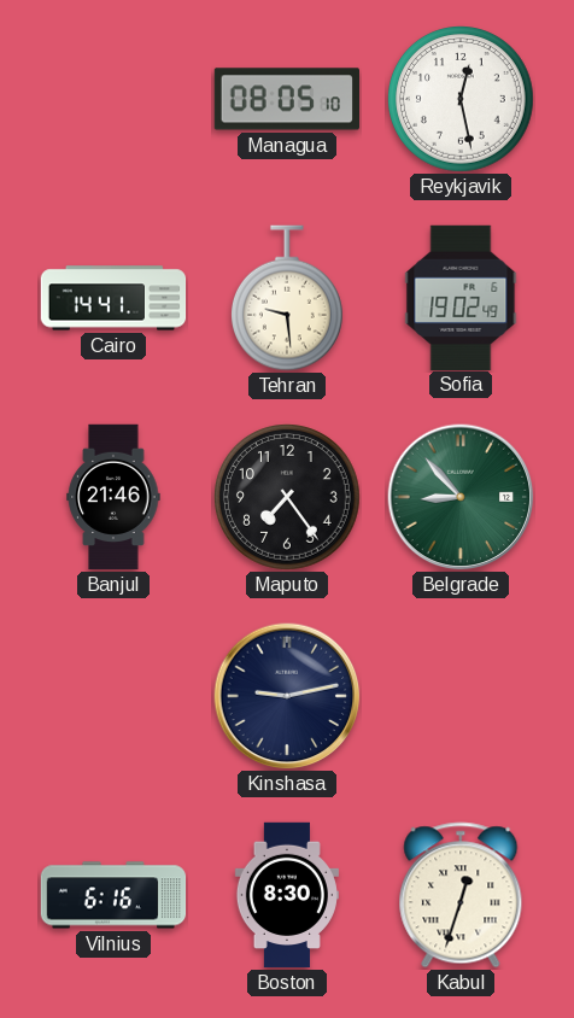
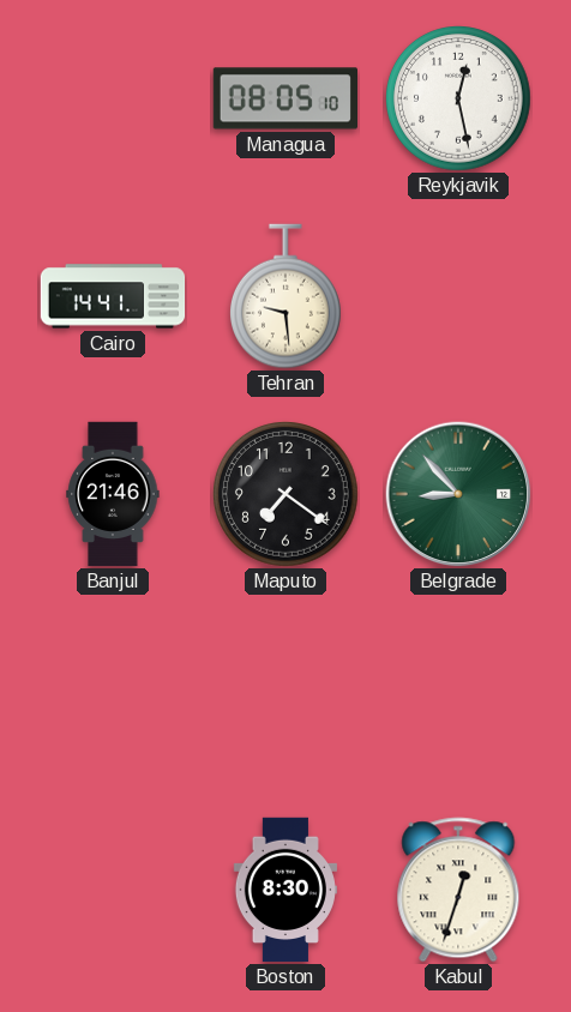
Sofia: 19:02 -> none
Maputo: 7:24 -> 7:21
Kinshasa: 9:13 -> none
Vilnius: 6:16 -> none
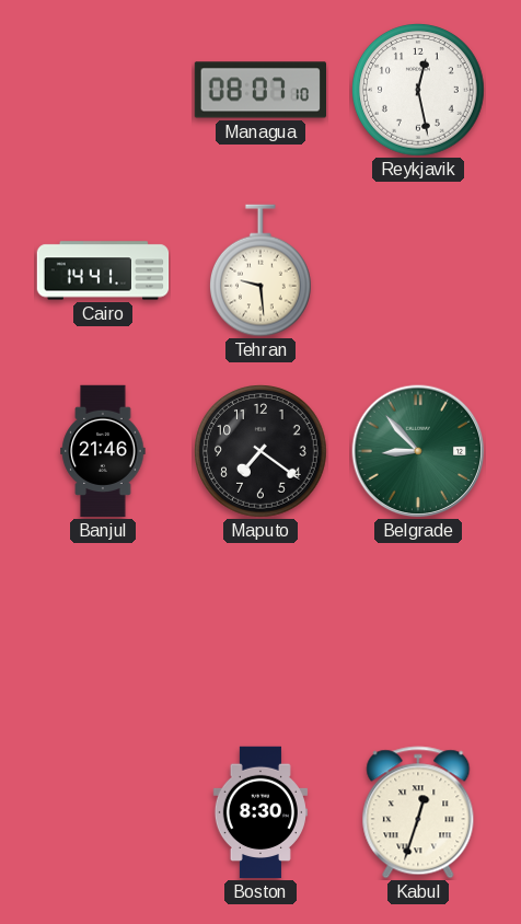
Managua: 08:05 -> 08:07
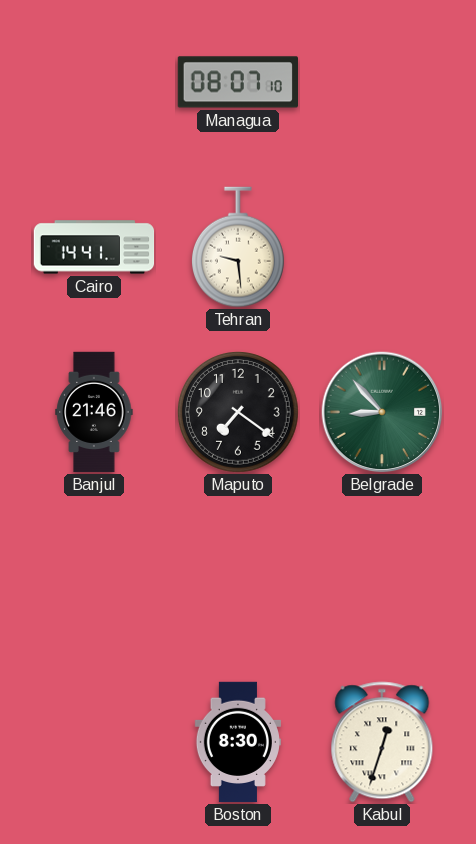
Reykjavik: 12:28 -> none
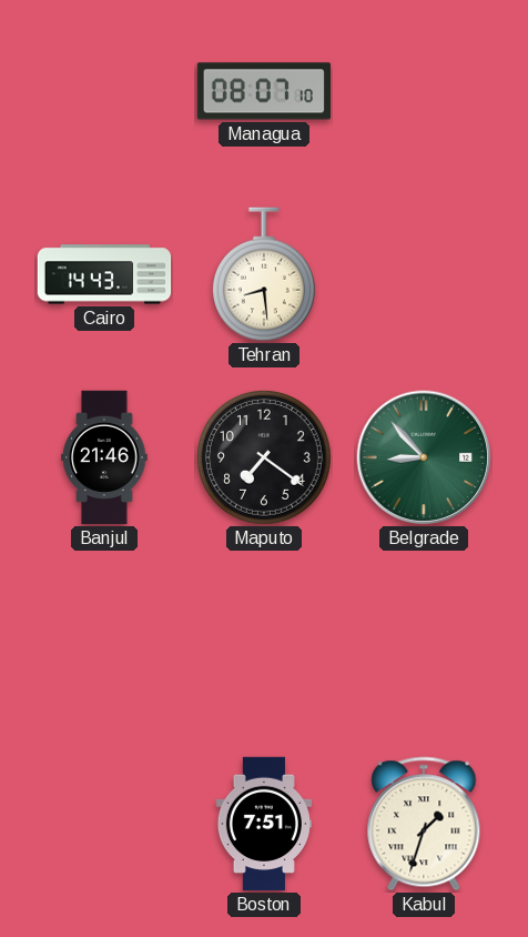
Cairo: 14:41 -> 14:43
Tehran: 9:29 -> 8:29
Boston: 8:30 -> 7:51
Kabul: 12:33 -> 1:33
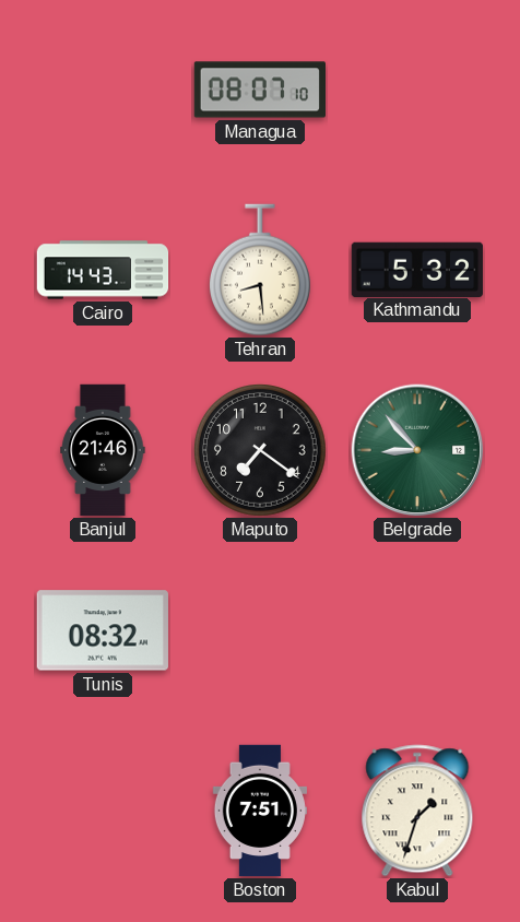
Kathmandu: none -> 5:32
Tunis: none -> 08:32
